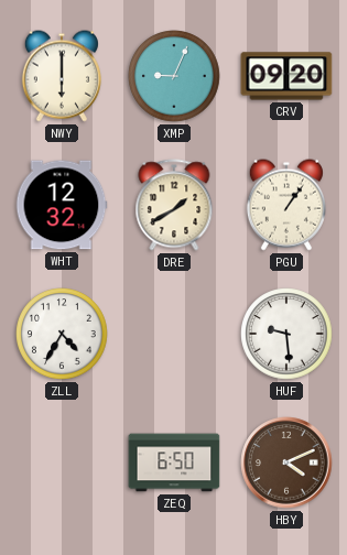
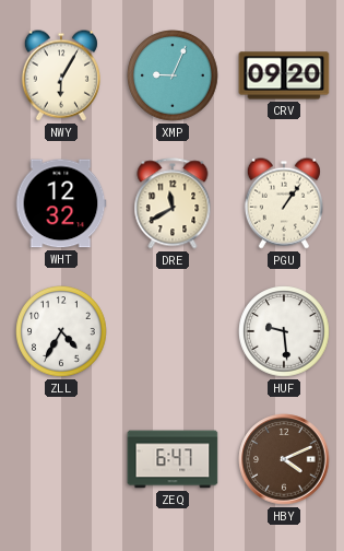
NWY: 6:00 -> 6:05
DRE: 1:40 -> 11:40
ZEQ: 6:50 -> 6:47
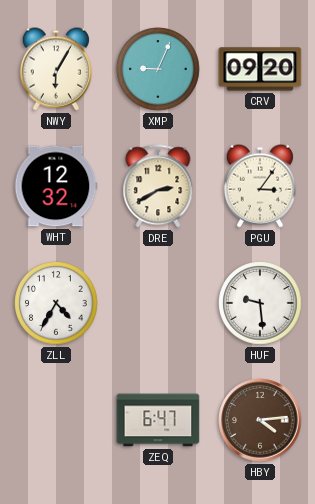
DRE: 11:40 -> 2:40
PGU: 1:06 -> 3:06
HBY: 4:11 -> 4:14
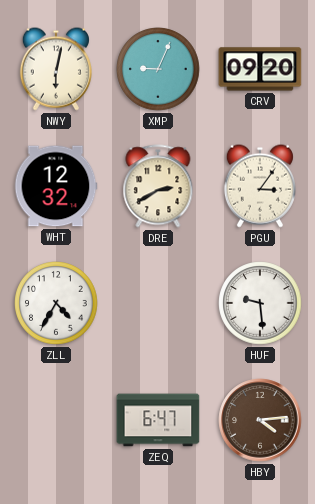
NWY: 6:05 -> 6:02
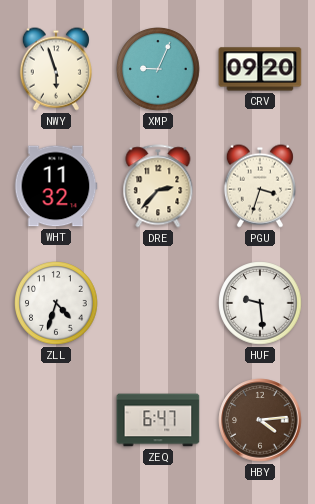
NWY: 6:02 -> 5:57
WHT: 12:32 -> 11:32
DRE: 2:40 -> 2:37
PGU: 3:06 -> 3:33
ZLL: 4:35 -> 4:33
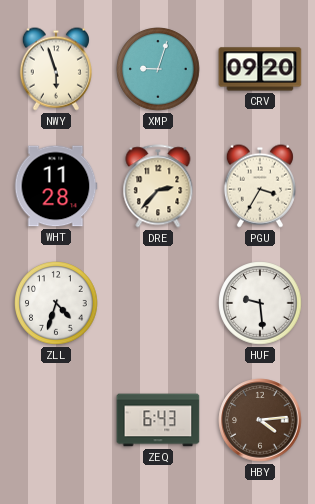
XMP: 9:04 -> 9:03
WHT: 11:32 -> 11:28
PGU: 3:33 -> 3:35
ZEQ: 6:47 -> 6:43
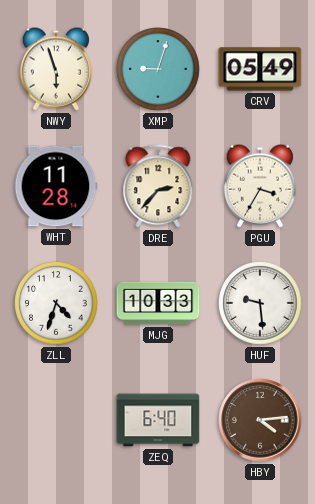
CRV: 09:20 -> 05:49
MJG: none -> 10:33
ZEQ: 6:43 -> 6:40
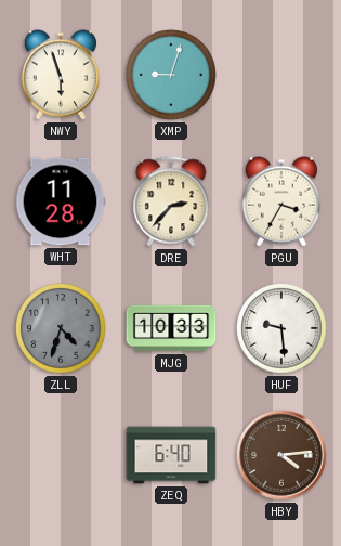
CRV: 05:49 -> none
ZLL dial: white -> grey
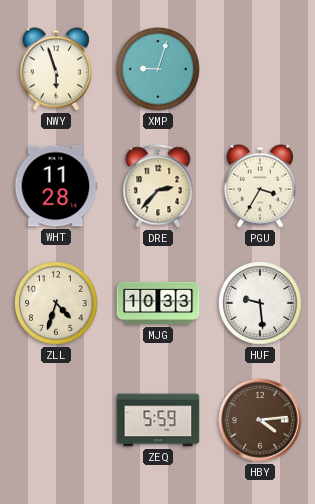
ZLL dial: grey -> cream
ZEQ: 6:40 -> 5:59
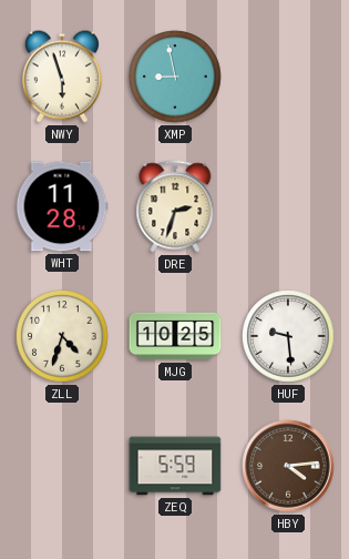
XMP: 9:03 -> 8:58
DRE: 2:37 -> 2:33
PGU: 3:35 -> none
MJG: 10:33 -> 10:25
